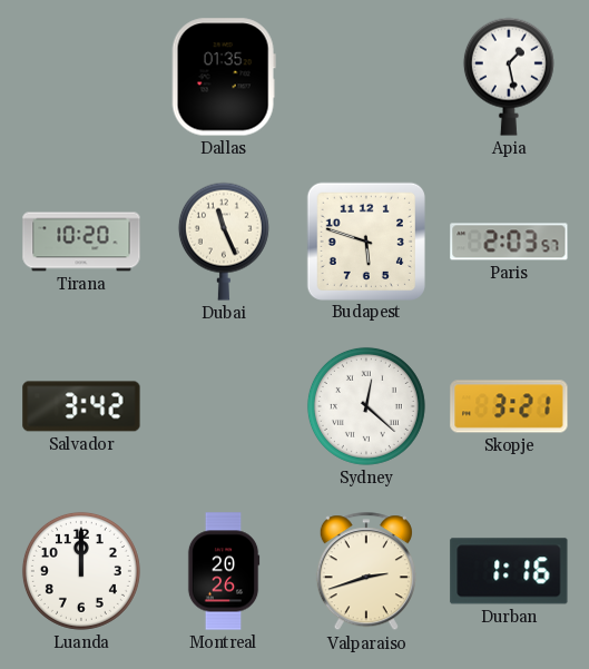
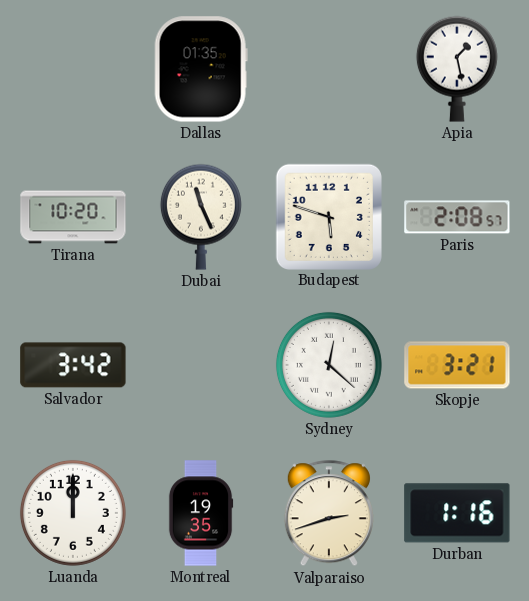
Paris: 2:03 -> 2:08
Montreal: 20:26 -> 19:35
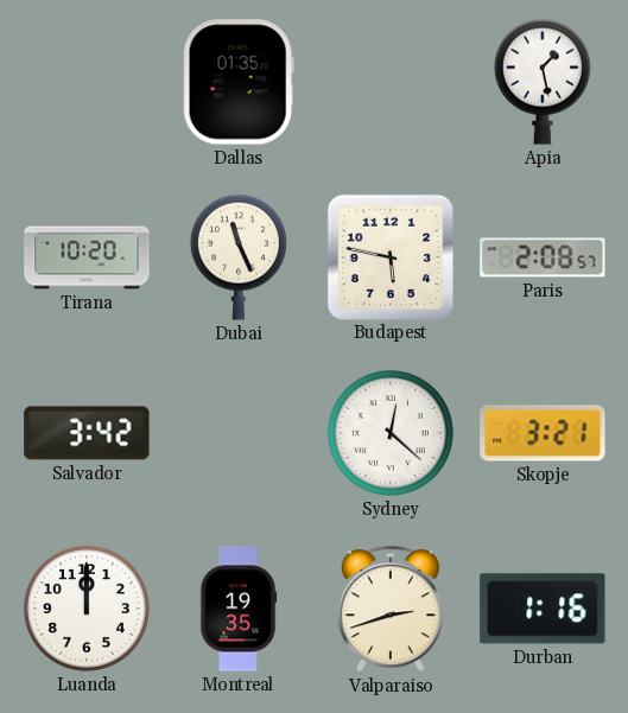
Budapest: 5:48 -> 5:47
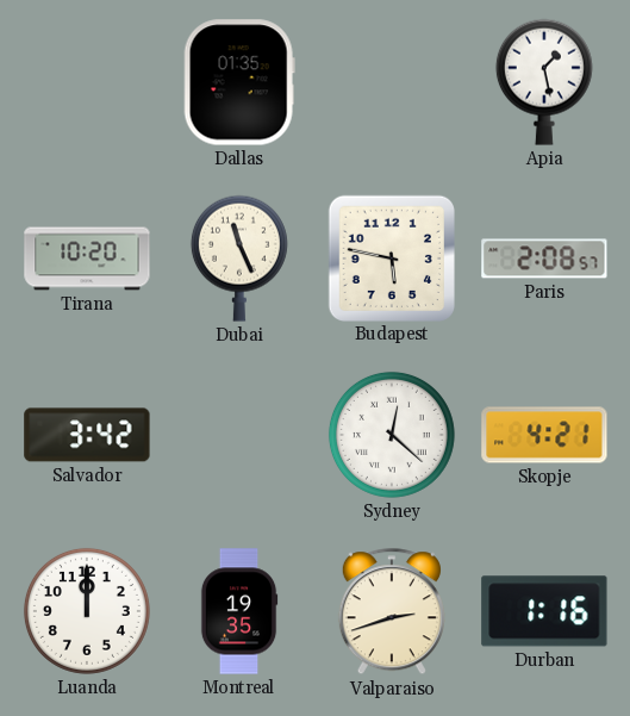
Skopje: 3:21 -> 4:21
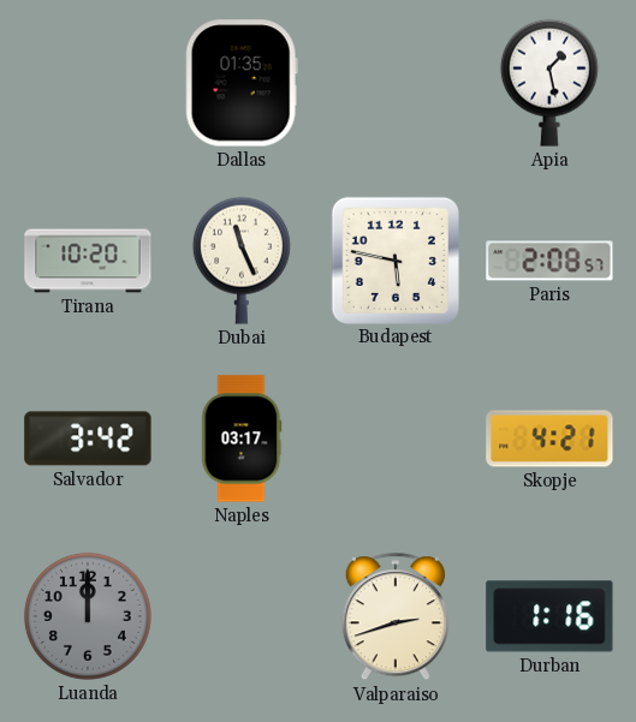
Naples: none -> 03:17
Sydney: 12:22 -> none
Luanda dial: white -> grey
Montreal: 19:35 -> none
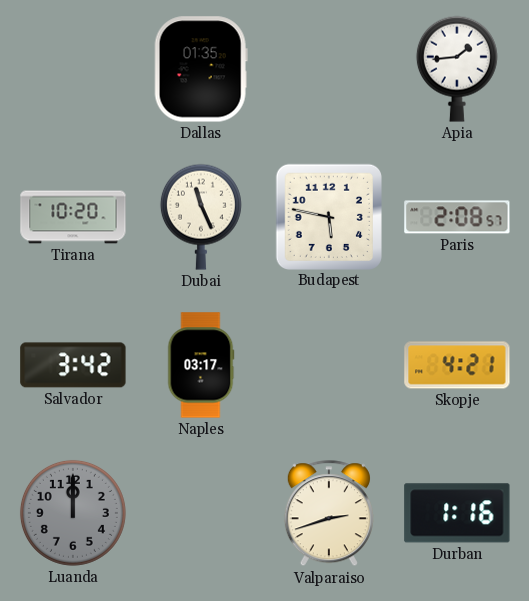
Apia: 1:28 -> 1:44
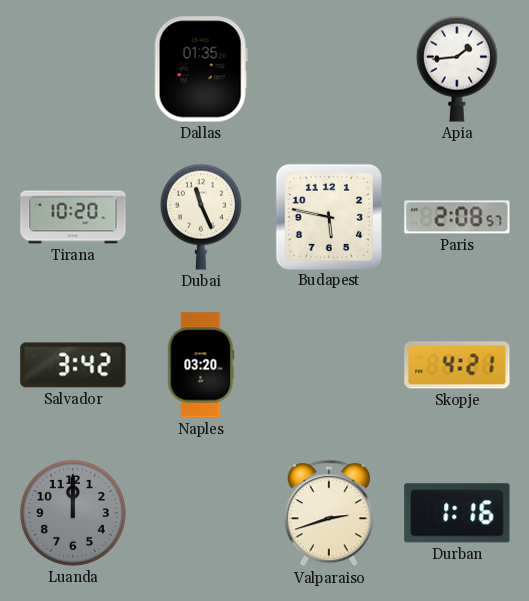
Naples: 03:17 -> 03:20
